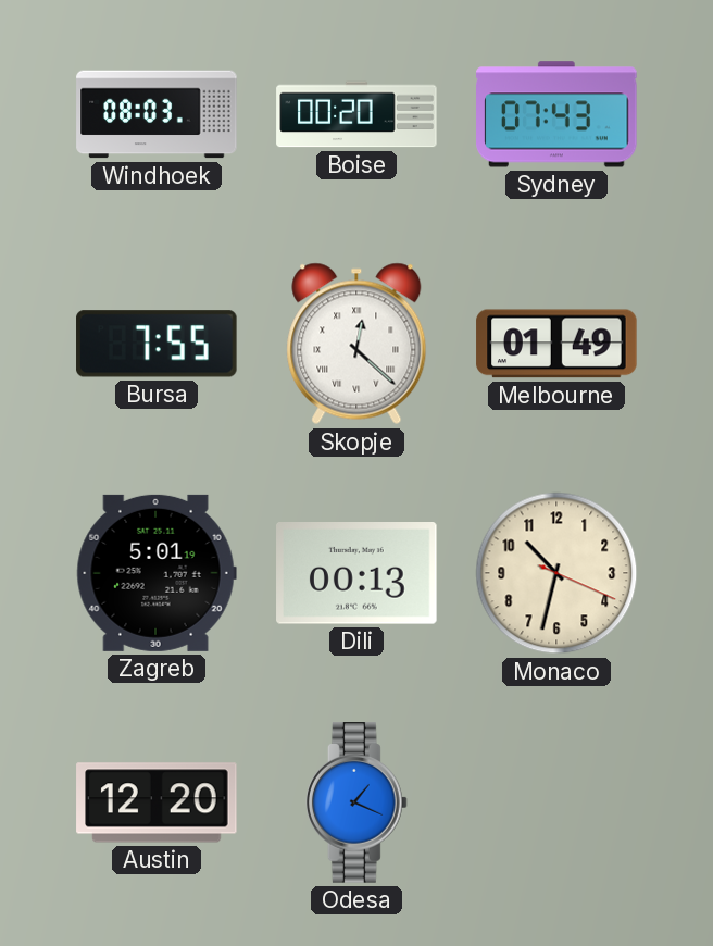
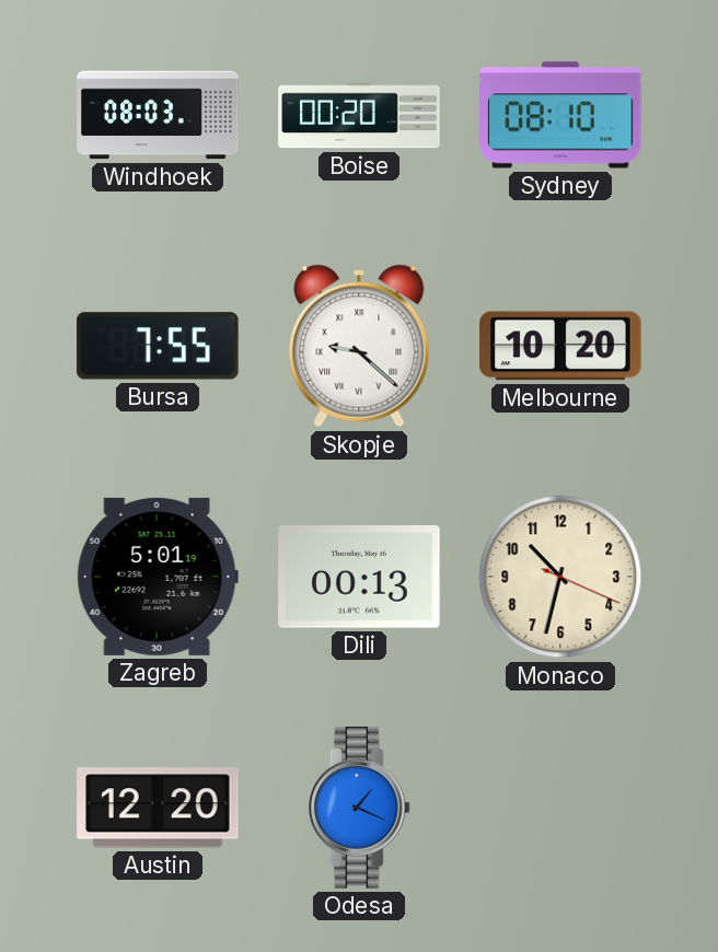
Sydney: 07:43 -> 08:10
Skopje: 12:22 -> 9:22
Melbourne: 01:49 -> 10:20
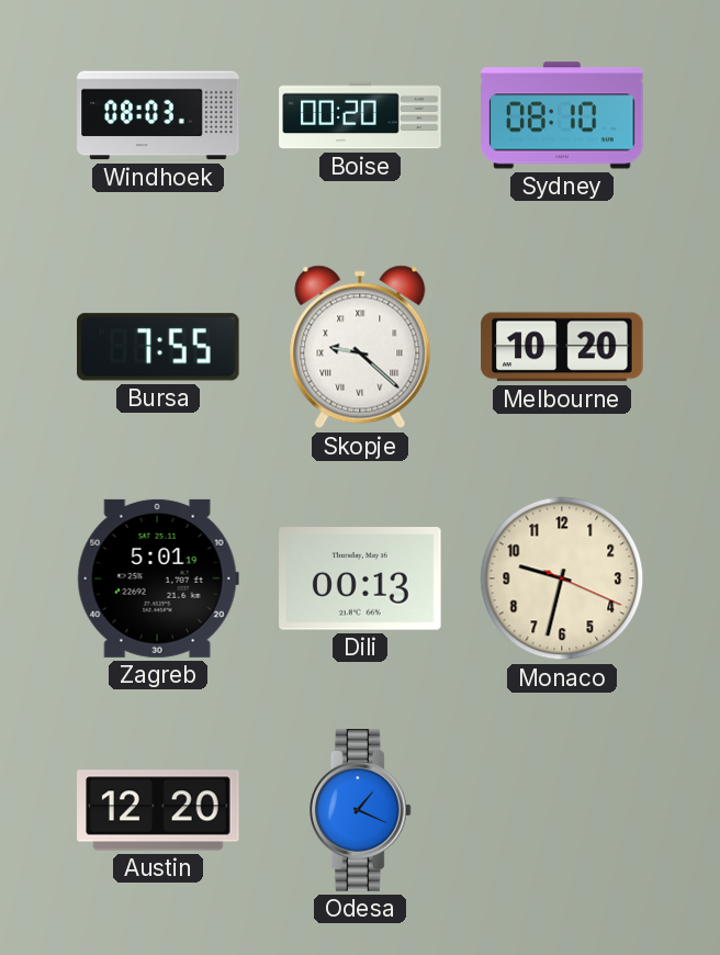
Monaco: 10:32 -> 9:32
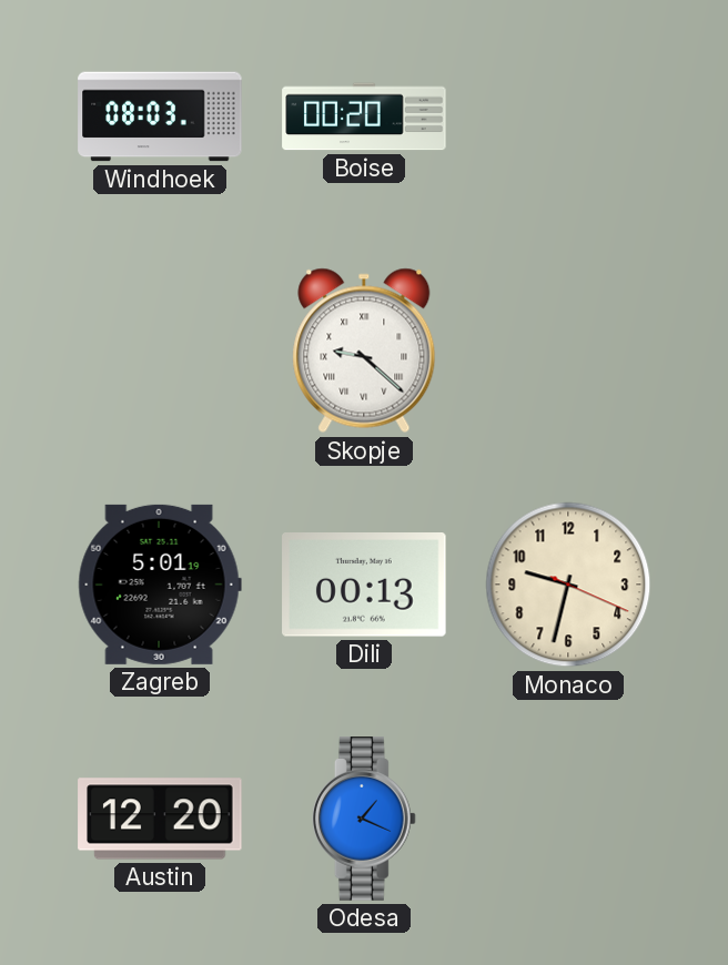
Sydney: 08:10 -> none
Bursa: 7:55 -> none
Melbourne: 10:20 -> none
